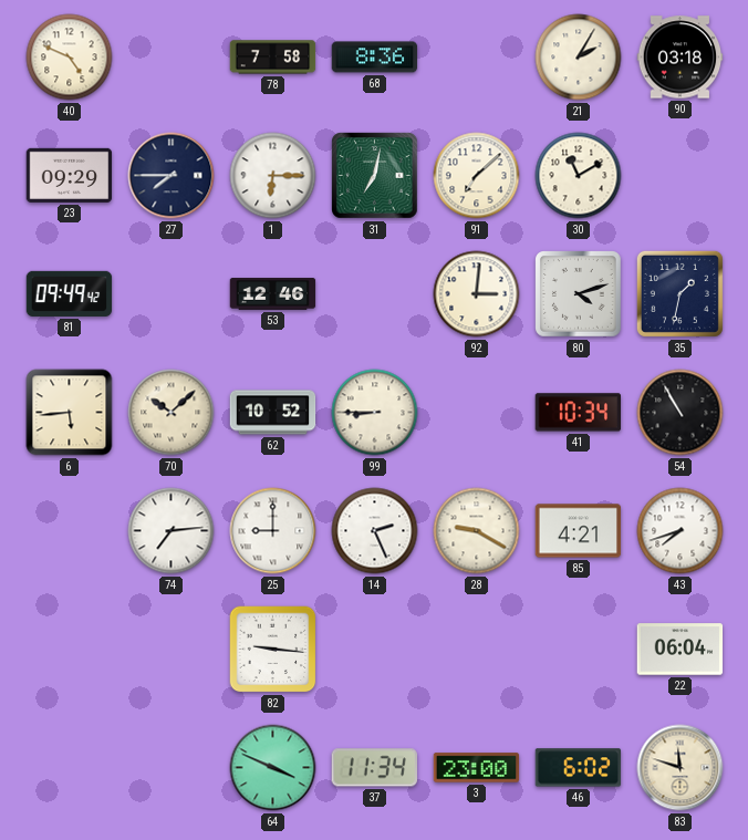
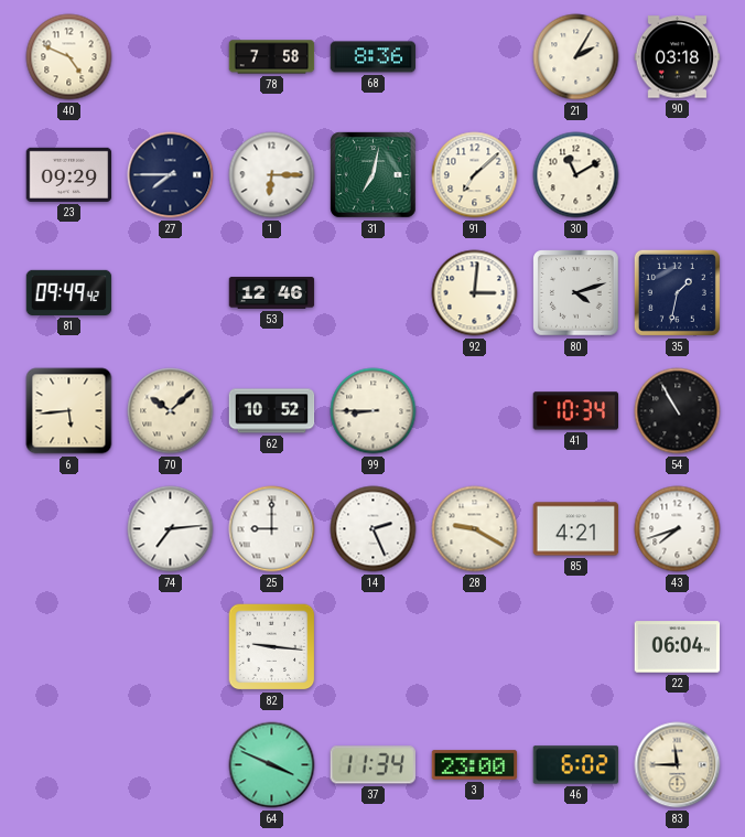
83: 11:48 -> 11:45
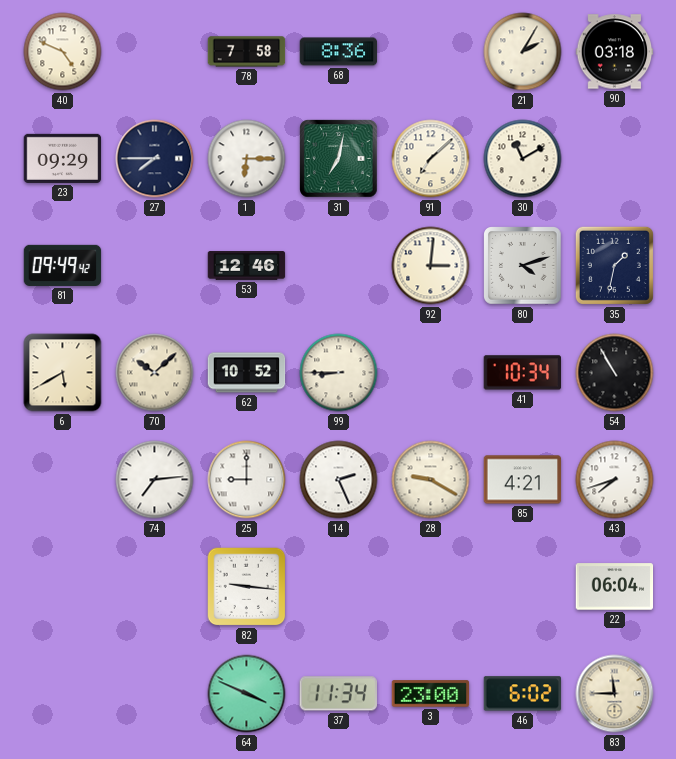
6: 5:44 -> 5:40
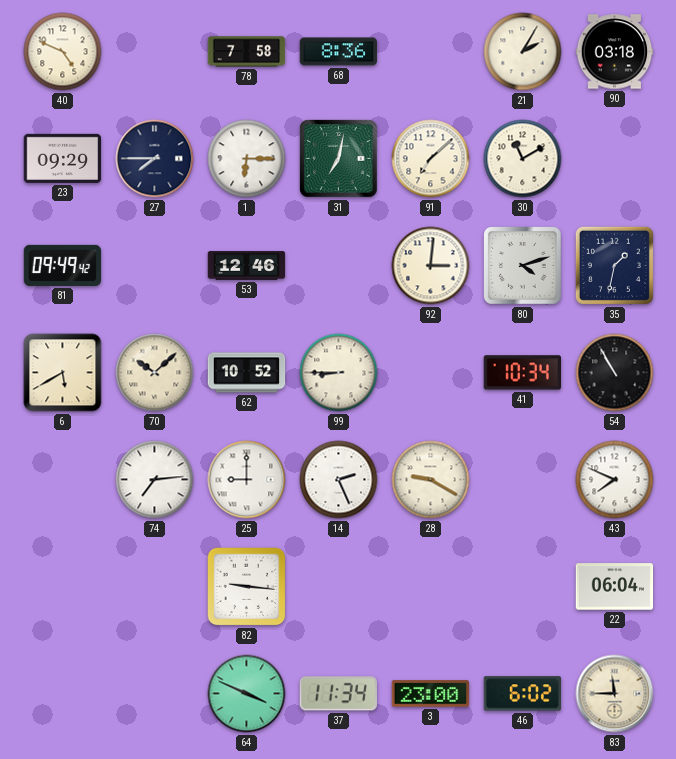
85: 4:21 -> none
43: 7:42 -> 7:49
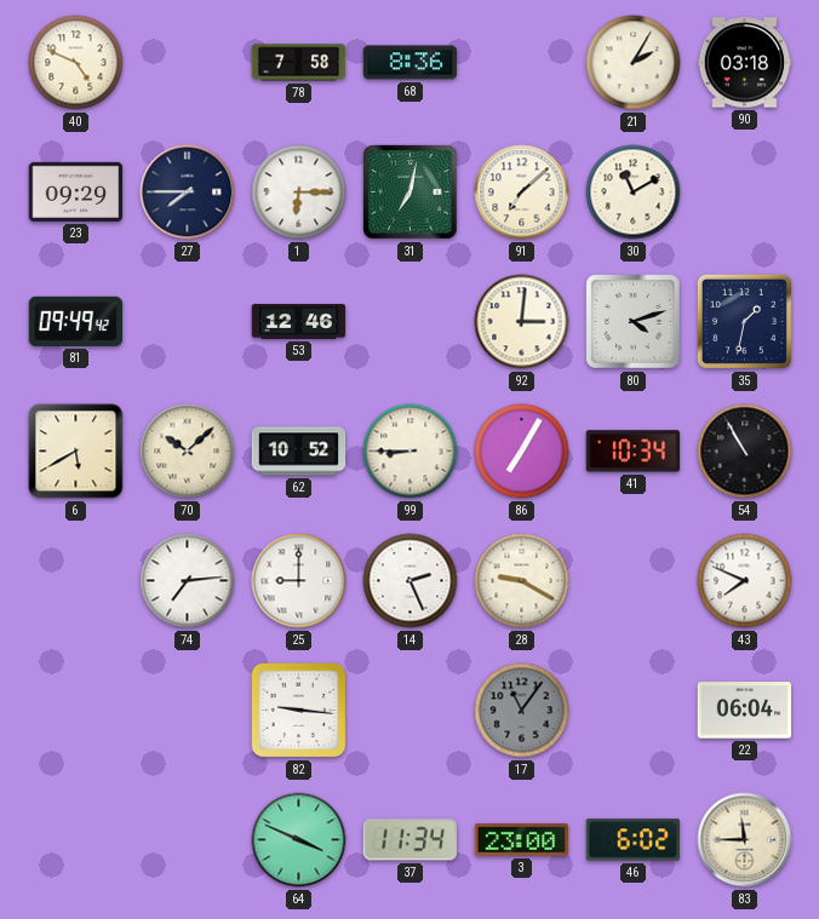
86: none -> 7:05
17: none -> 11:06
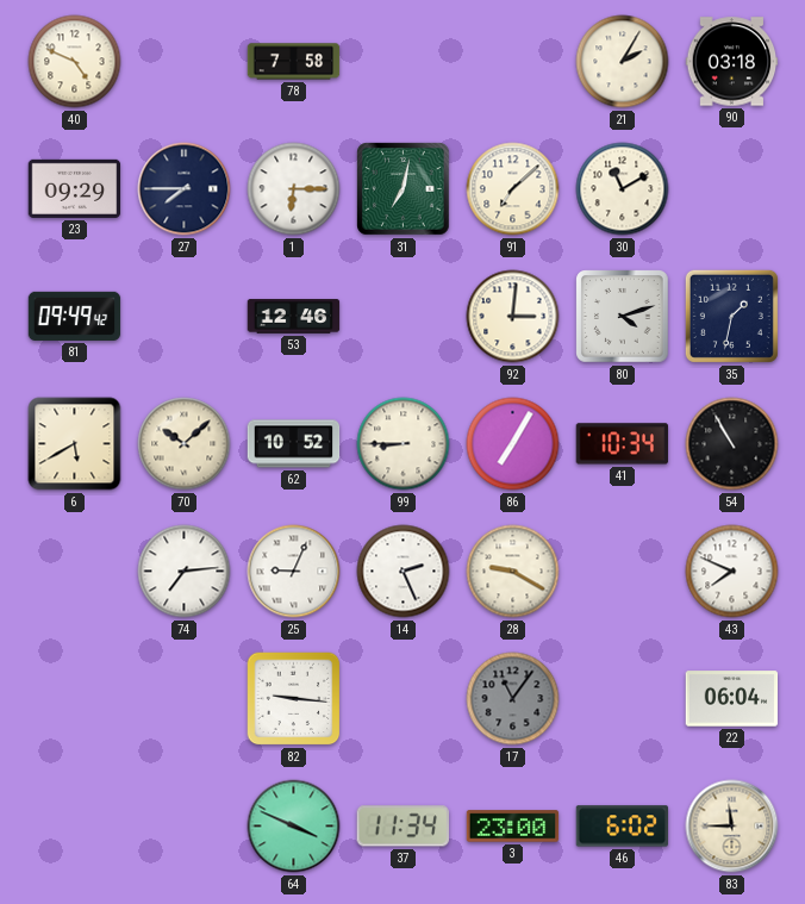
68: 8:36 -> none
25: 9:00 -> 9:04
